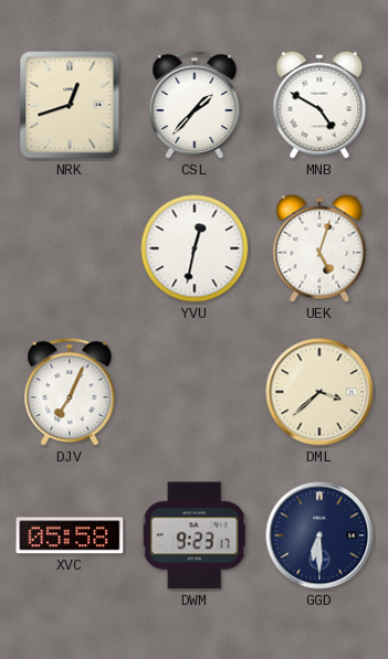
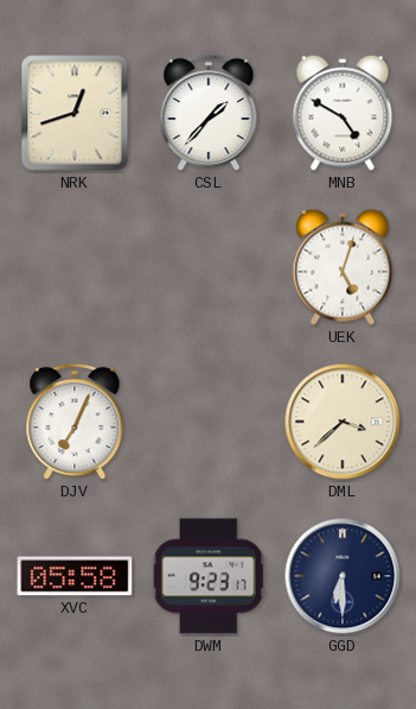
YVU: 12:32 -> none
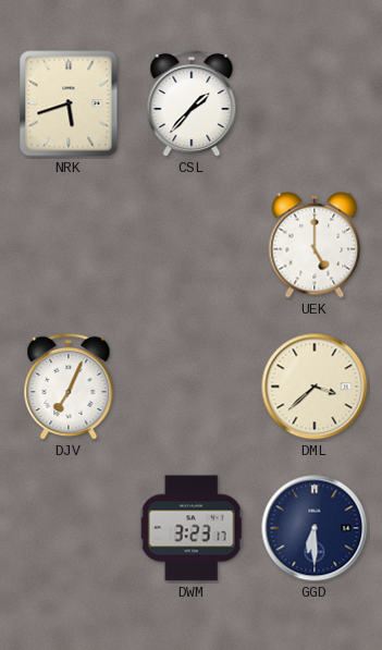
NRK: 12:42 -> 5:42
MNB: 4:50 -> none
UEK: 5:03 -> 5:00
XVC: 05:58 -> none
DWM: 9:23 -> 3:23
